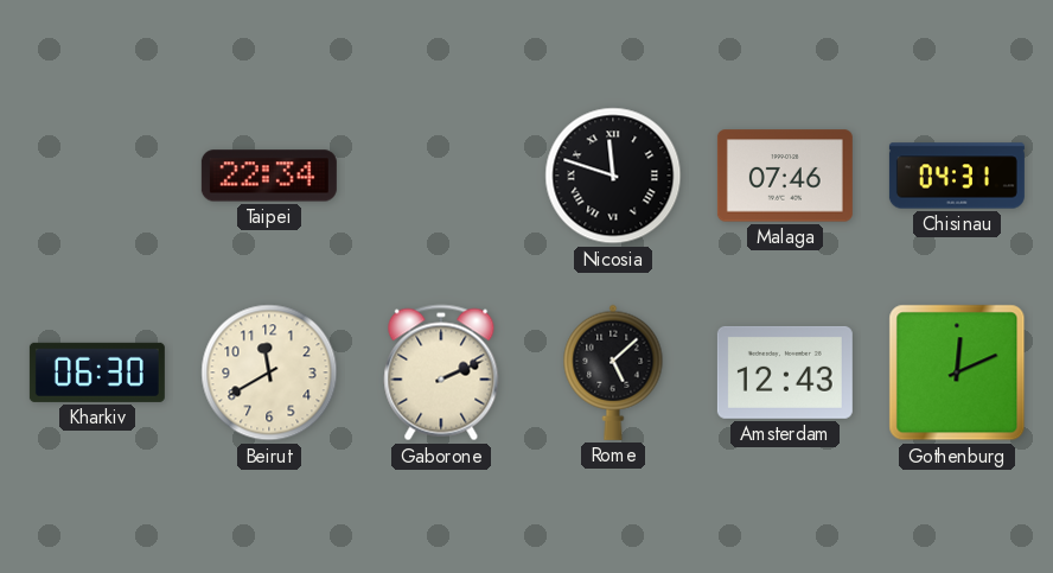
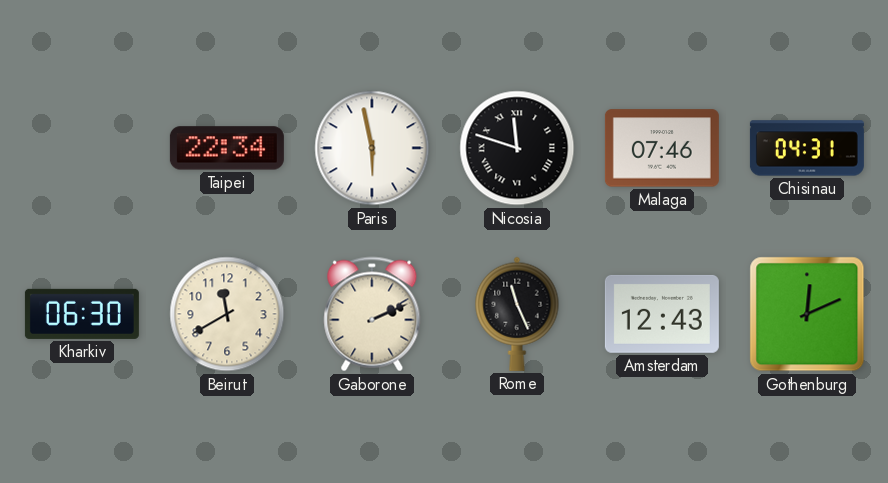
Paris: none -> 5:58
Rome: 5:08 -> 11:26
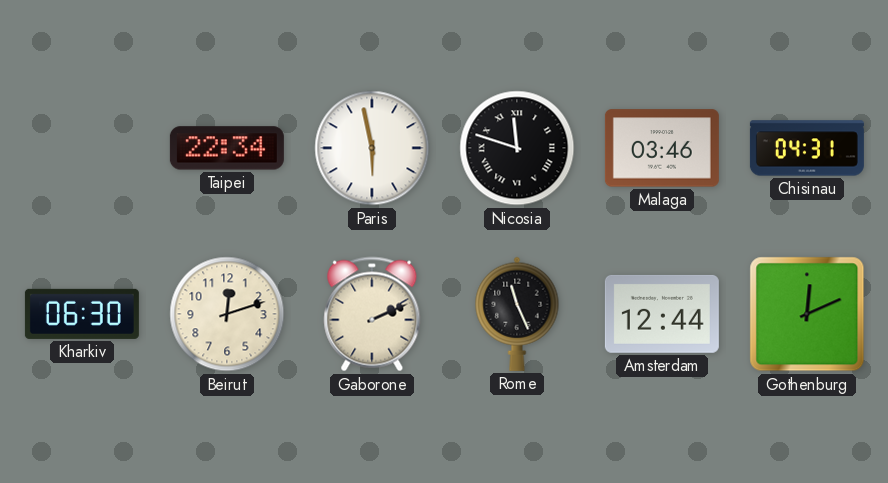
Malaga: 07:46 -> 03:46
Beirut: 11:40 -> 12:12
Amsterdam: 12:43 -> 12:44
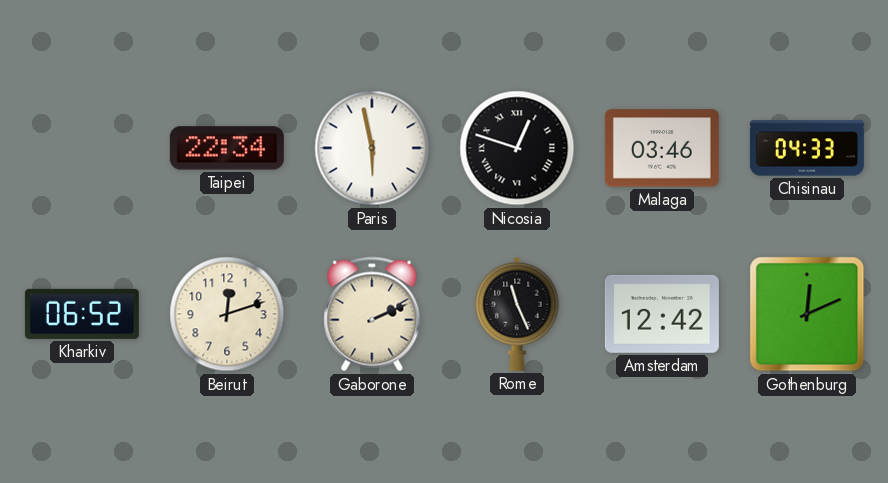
Nicosia: 11:48 -> 12:48
Chisinau: 04:31 -> 04:33
Kharkiv: 06:30 -> 06:52
Amsterdam: 12:44 -> 12:42
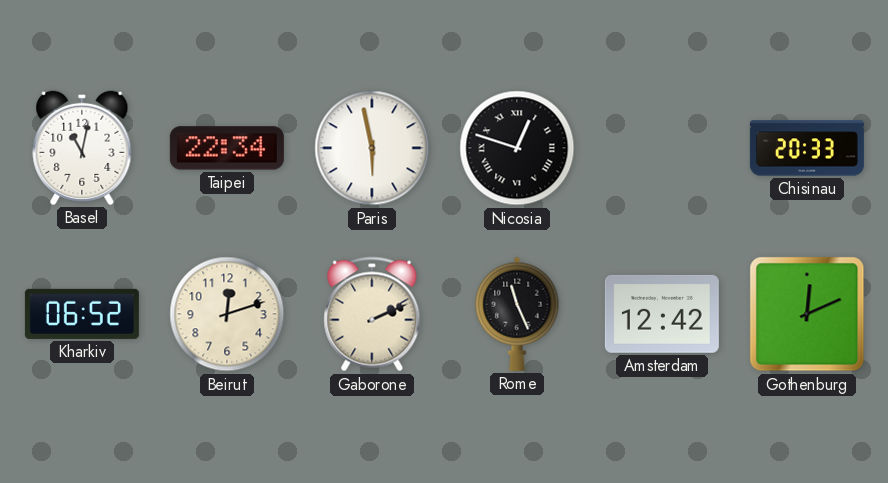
Basel: none -> 11:02
Malaga: 03:46 -> none
Chisinau: 04:33 -> 20:33
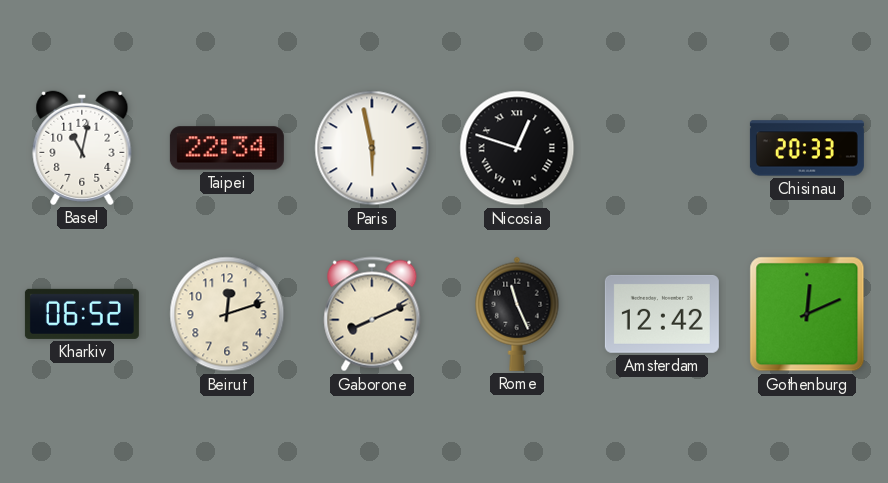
Gaborone: 2:11 -> 8:11
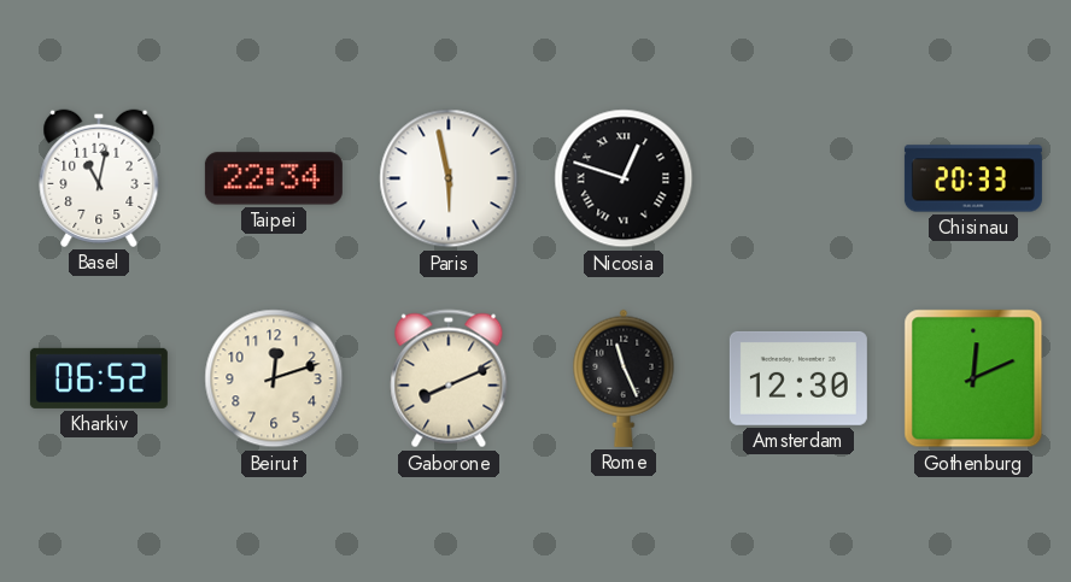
Amsterdam: 12:42 -> 12:30
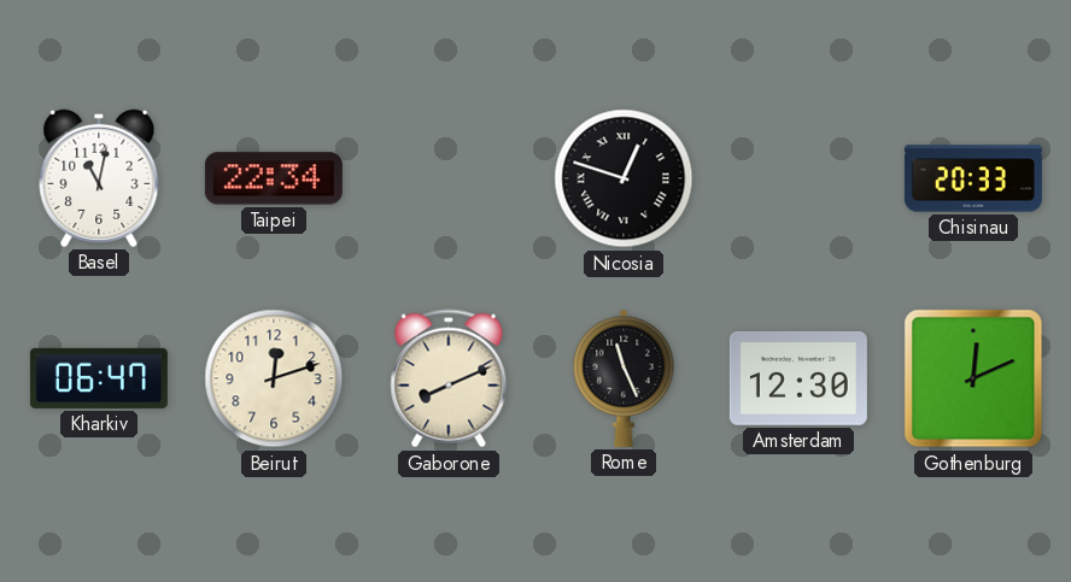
Paris: 5:58 -> none
Kharkiv: 06:52 -> 06:47
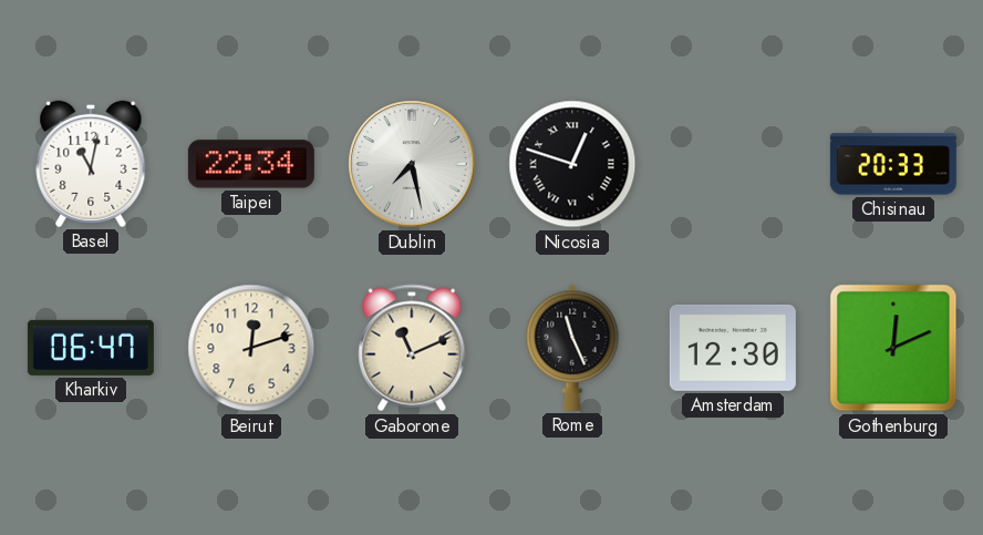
Dublin: none -> 7:28
Gaborone: 8:11 -> 11:11
